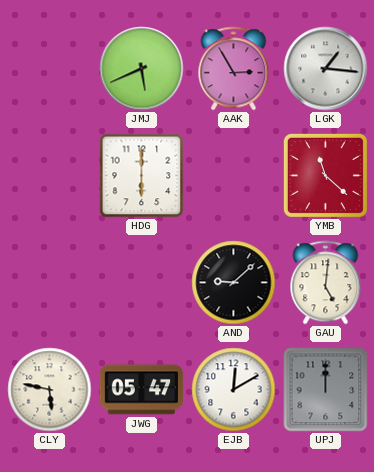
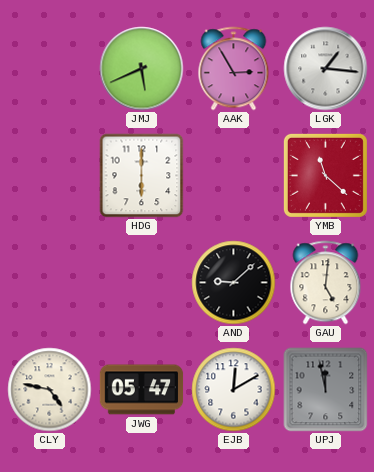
CLY: 5:47 -> 4:47
UPJ: 12:00 -> 11:58
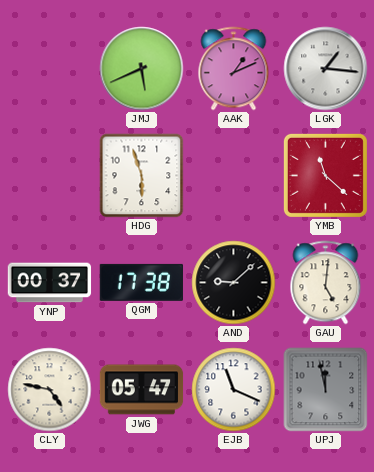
AAK: 2:55 -> 1:11
HDG: 6:00 -> 5:57
YNP: none -> 00:37
QGM: none -> 17:38
EJB: 12:10 -> 11:19
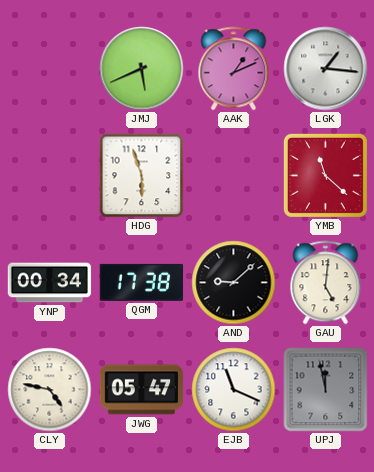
YNP: 00:37 -> 00:34
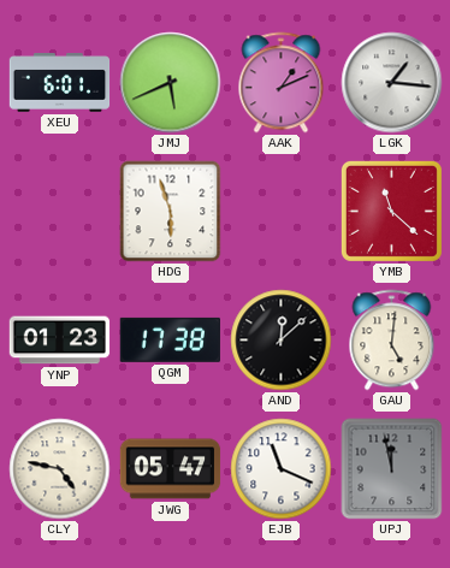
XEU: none -> 6:01
YNP: 00:34 -> 01:23
AND: 9:08 -> 12:08
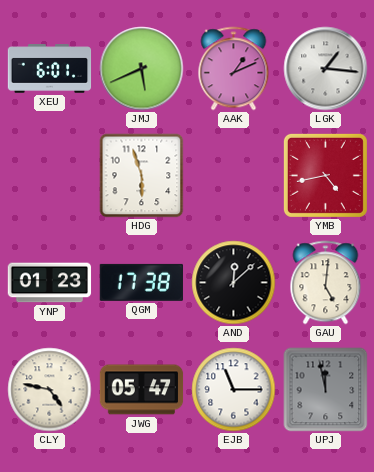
YMB: 11:22 -> 4:43
EJB: 11:19 -> 11:15
